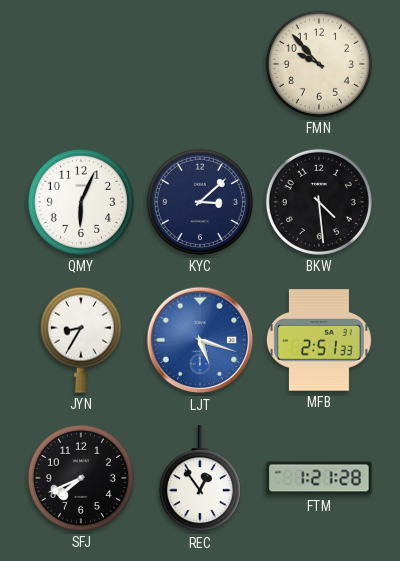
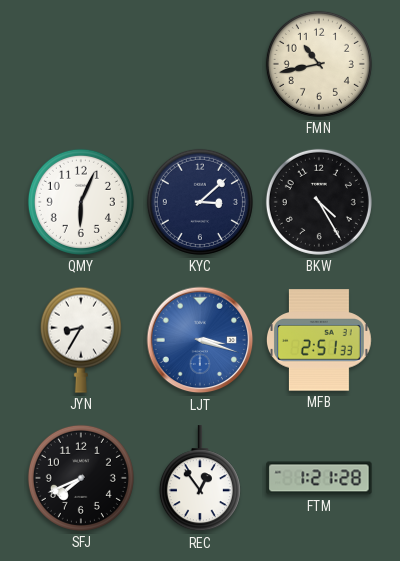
FMN: 9:53 -> 10:43
BKW: 4:29 -> 4:25
LJT: 5:18 -> 3:18
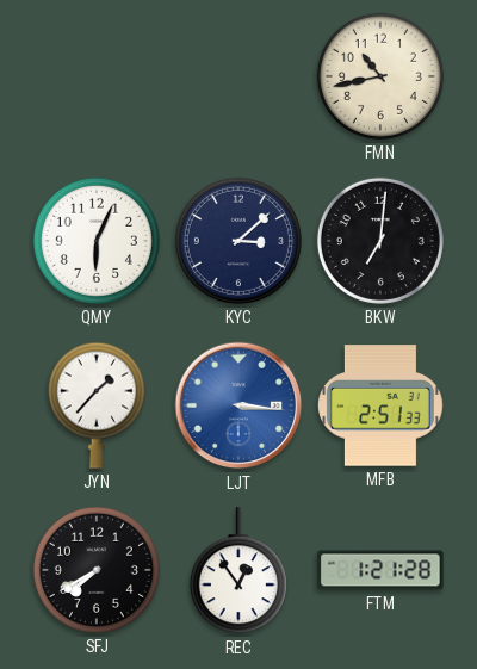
BKW: 4:25 -> 7:01
JYN: 8:35 -> 1:37
LJT: 3:18 -> 3:16
SFJ: 7:41 -> 7:40
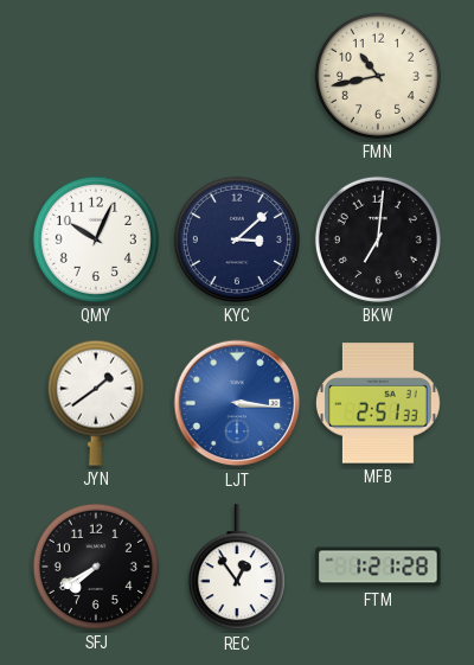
QMY: 6:04 -> 10:04
JYN: 1:37 -> 1:39
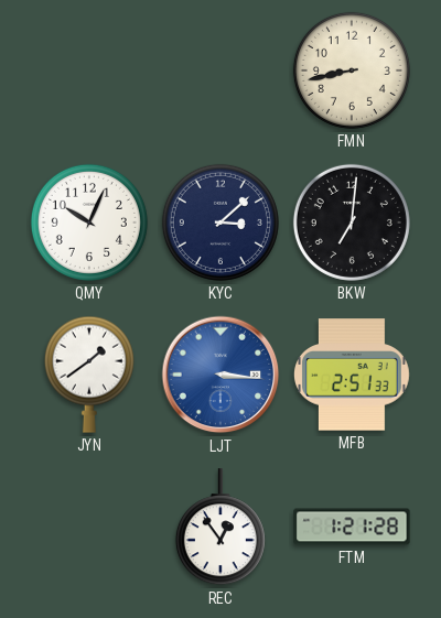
FMN: 10:43 -> 8:43
SFJ: 7:40 -> none
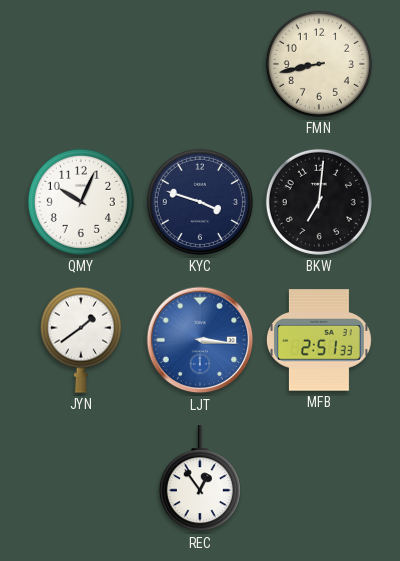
KYC: 3:08 -> 3:48
FTM: 1:21 -> none
